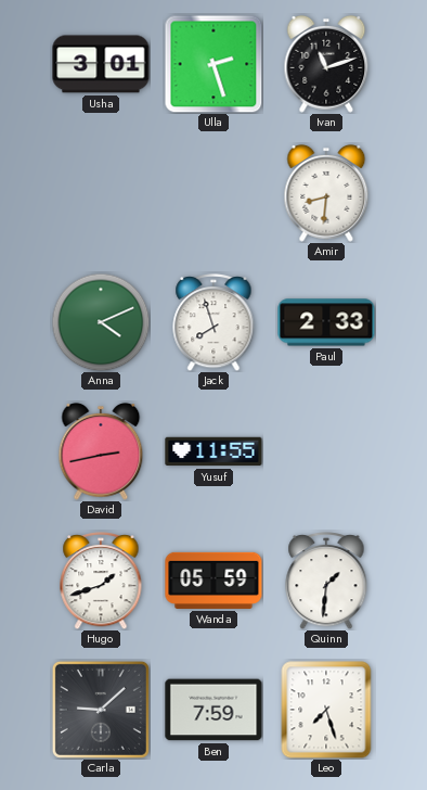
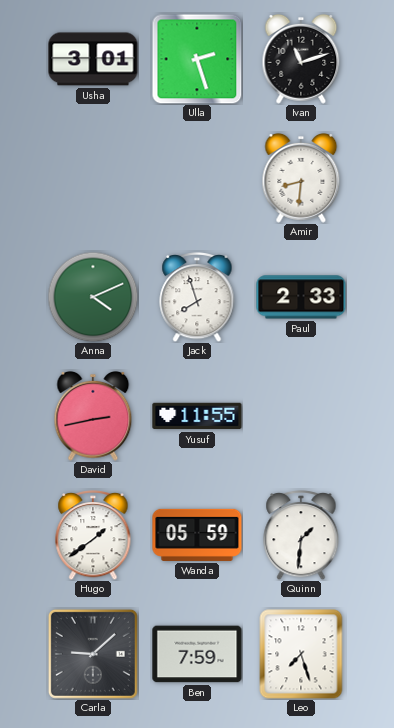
Hugo: 1:42 -> 1:39
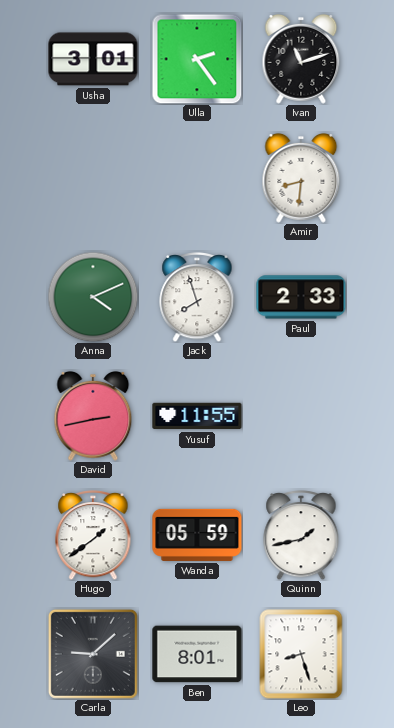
Ulla: 2:27 -> 2:24
Quinn: 1:31 -> 1:43
Ben: 7:59 -> 8:01
Leo: 7:27 -> 8:27
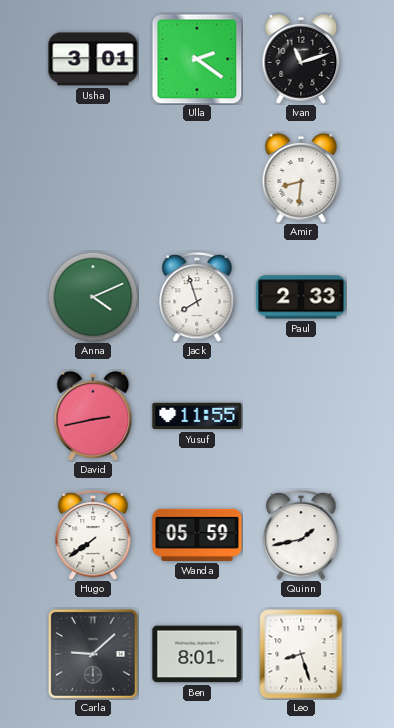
Ulla: 2:24 -> 2:21
Hugo: 1:39 -> 7:39
